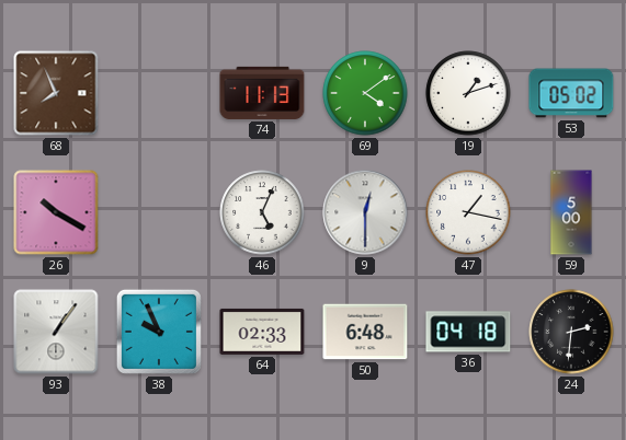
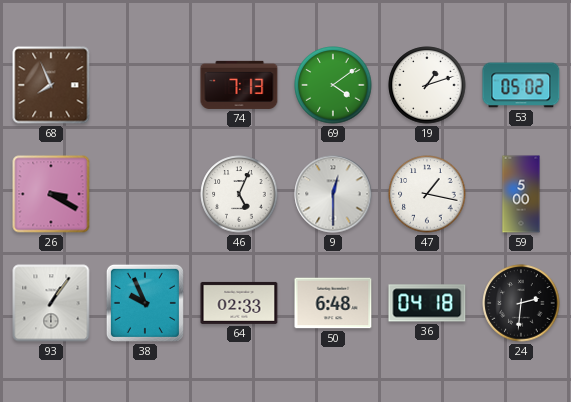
74: 11:13 -> 7:13
26: 10:20 -> 3:20
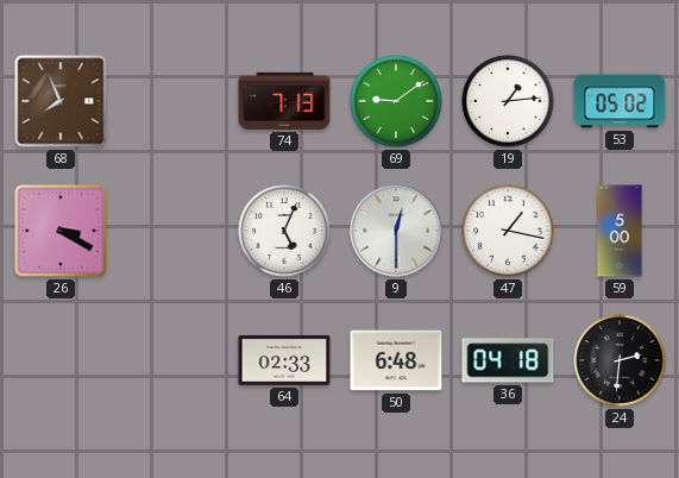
69: 4:09 -> 9:09
19: 1:12 -> 1:14
93: 1:06 -> none
38: 9:56 -> none
